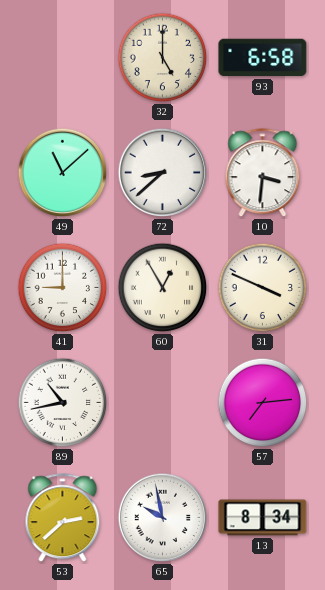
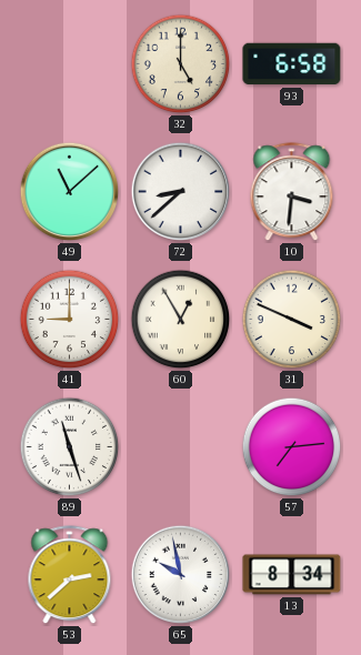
89: 10:43 -> 11:27
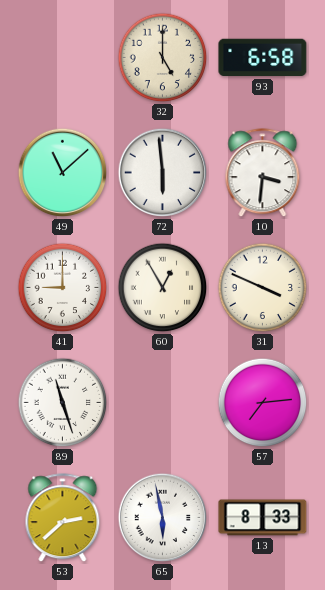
72: 8:38 -> 5:59
65: 9:58 -> 5:58
13: 8:34 -> 8:33
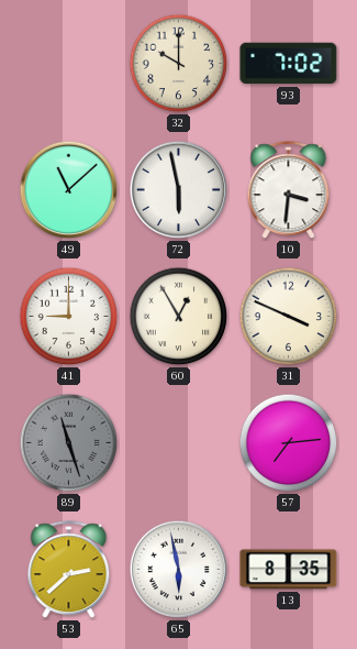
32: 5:00 -> 10:00
93: 6:58 -> 7:02
72: 5:59 -> 5:58
89 dial: white -> grey
13: 8:33 -> 8:35
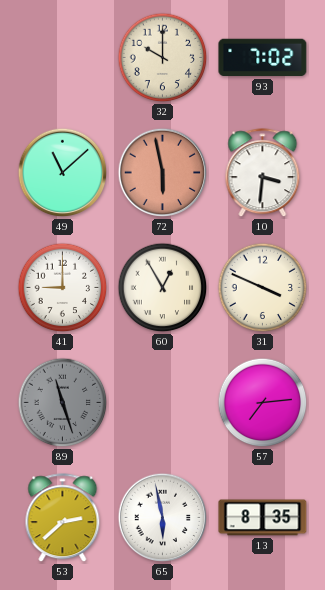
72 dial: white -> salmon
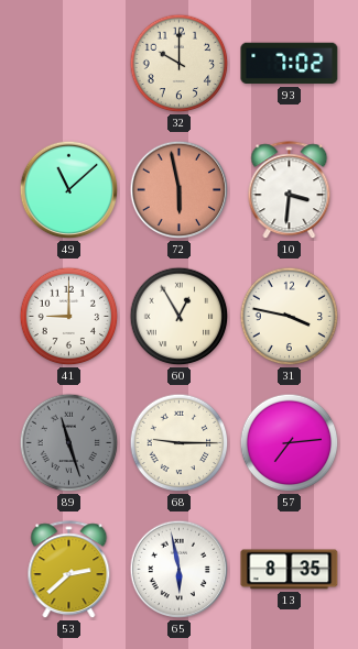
31: 3:49 -> 3:47
68: none -> 9:15
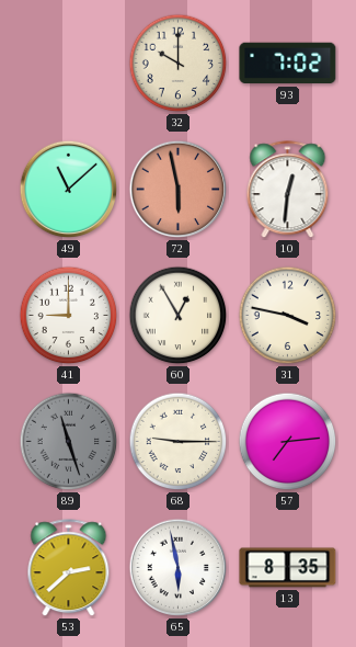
10: 3:31 -> 12:31
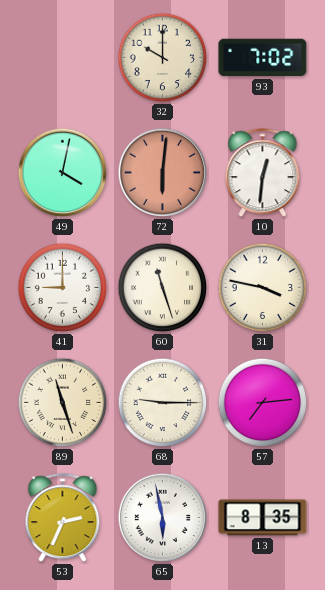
49: 11:08 -> 4:02
72: 5:58 -> 6:01
60: 12:55 -> 11:27
89 dial: grey -> cream
53: 2:38 -> 2:34
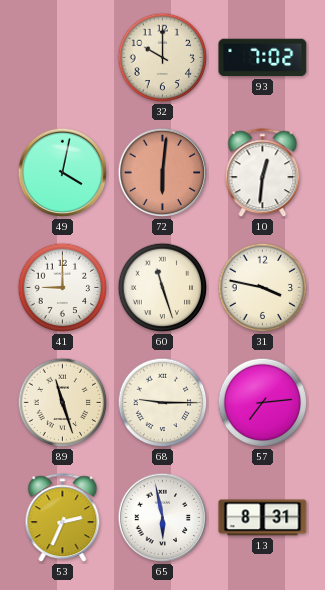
13: 8:35 -> 8:31
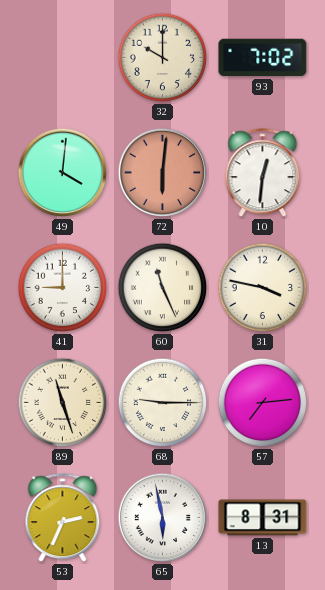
49: 4:02 -> 4:01
60: 11:27 -> 11:26
